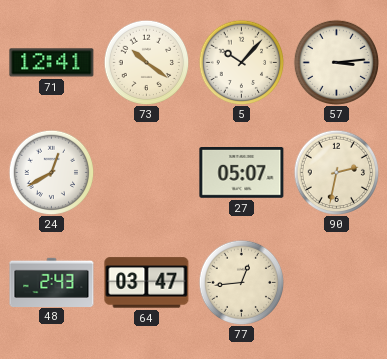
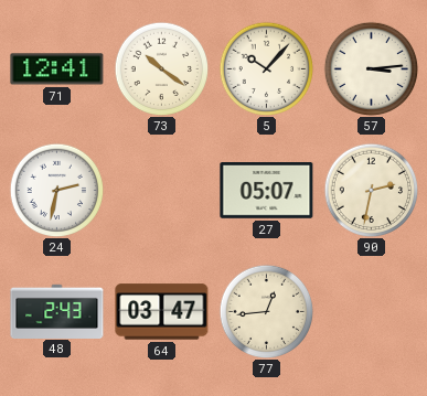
24: 12:40 -> 2:32
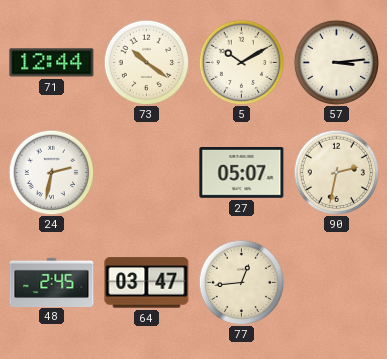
71: 12:41 -> 12:44
5: 10:07 -> 10:10
48: 2:43 -> 2:45
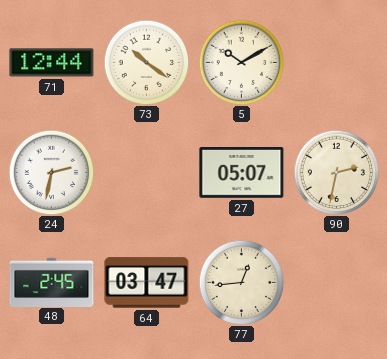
57: 3:14 -> none
